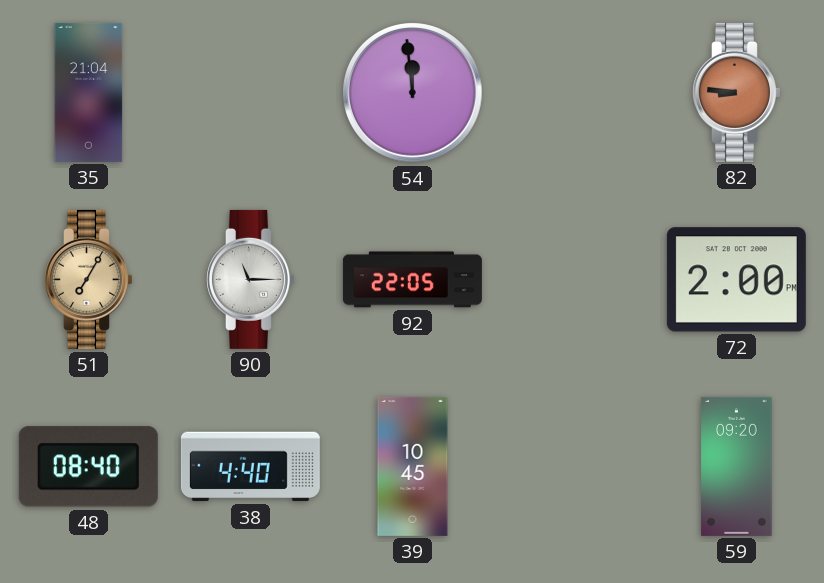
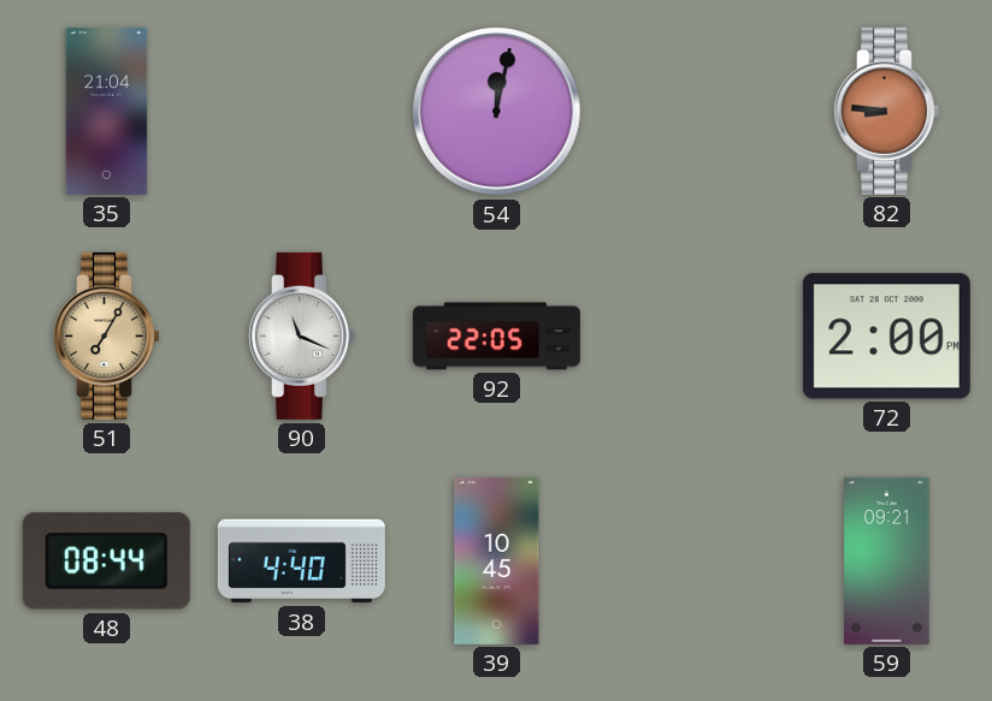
54: 11:59 -> 12:02
90: 11:15 -> 11:19
48: 08:40 -> 08:44
59: 09:20 -> 09:21
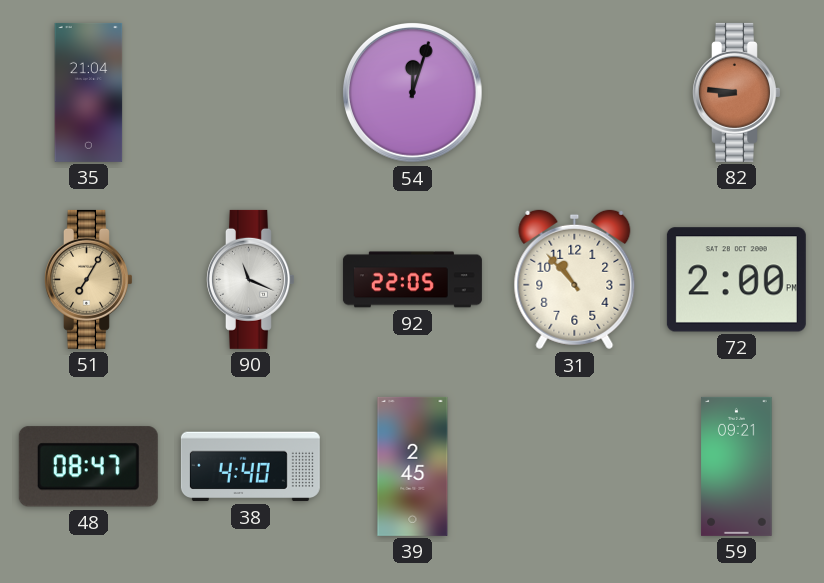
54: 12:02 -> 12:03
31: none -> 10:53
48: 08:44 -> 08:47
39: 10:45 -> 2:45
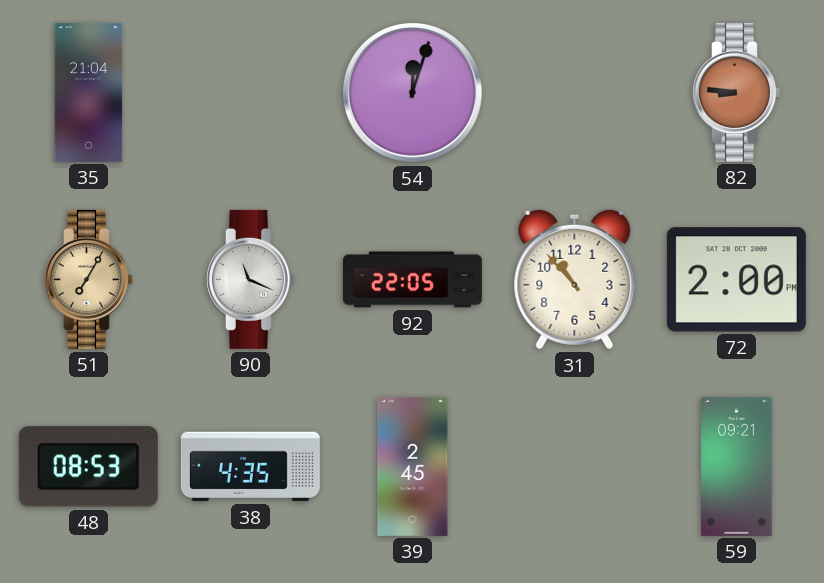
48: 08:47 -> 08:53
38: 4:40 -> 4:35
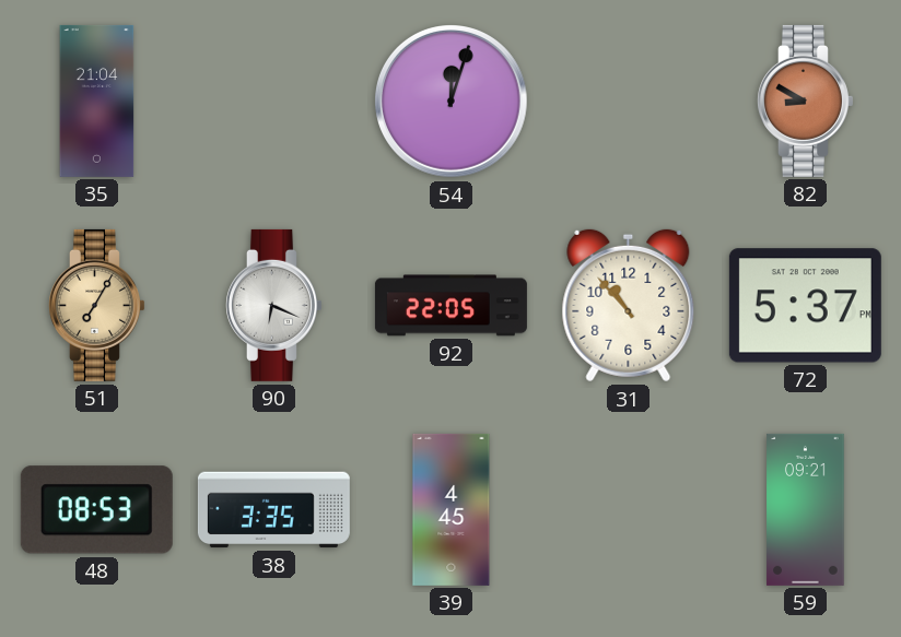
82: 8:46 -> 8:50
90: 11:19 -> 6:19
72: 2:00 -> 5:37
38: 4:35 -> 3:35
39: 2:45 -> 4:45
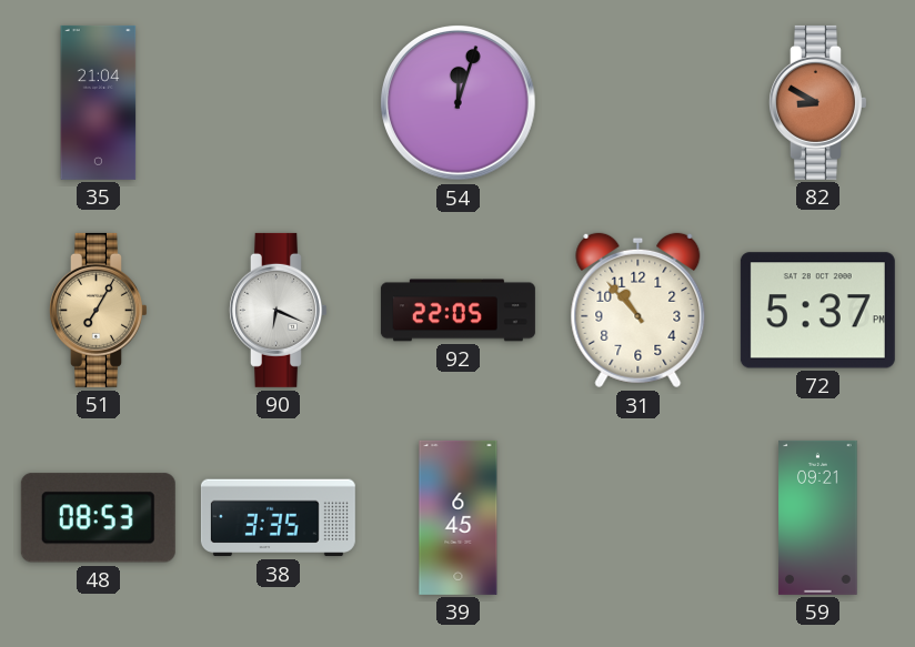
39: 4:45 -> 6:45
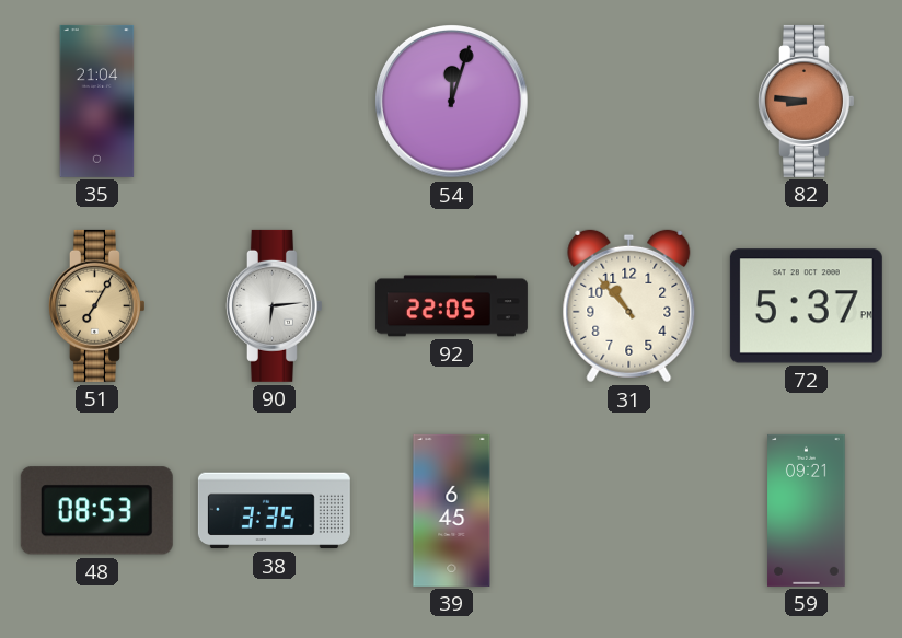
82: 8:50 -> 8:46
90: 6:19 -> 6:14
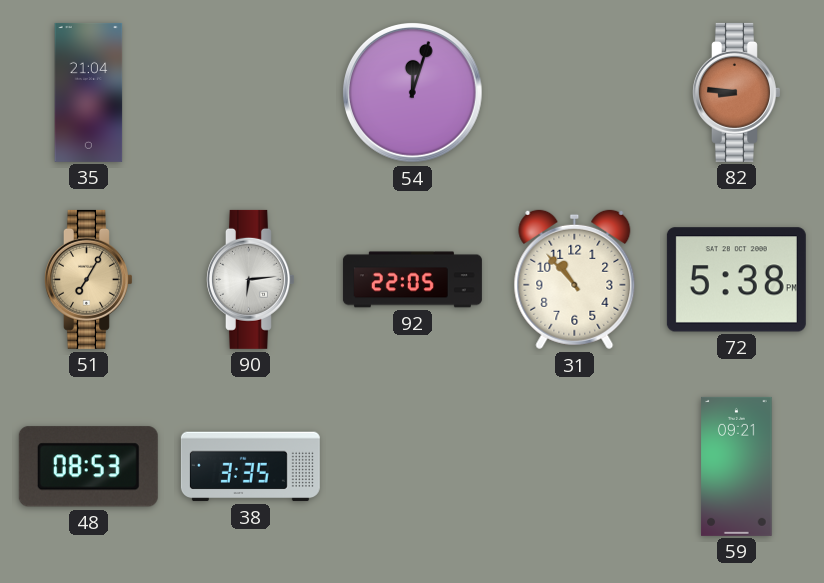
72: 5:37 -> 5:38
39: 6:45 -> none
